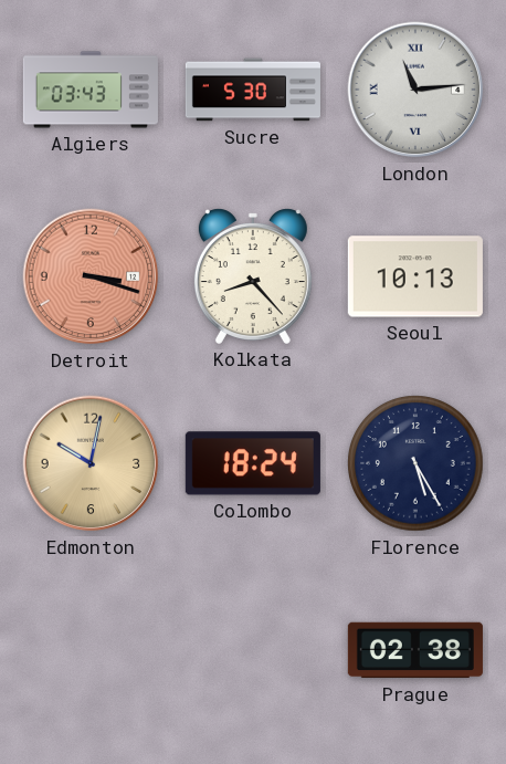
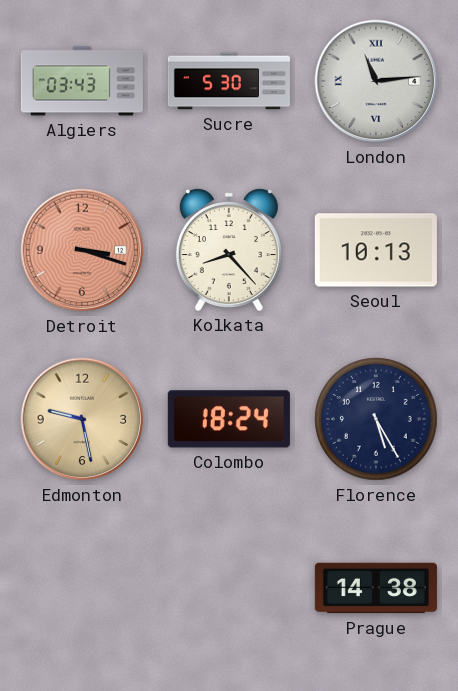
Edmonton: 10:02 -> 9:28
Prague: 02:38 -> 14:38
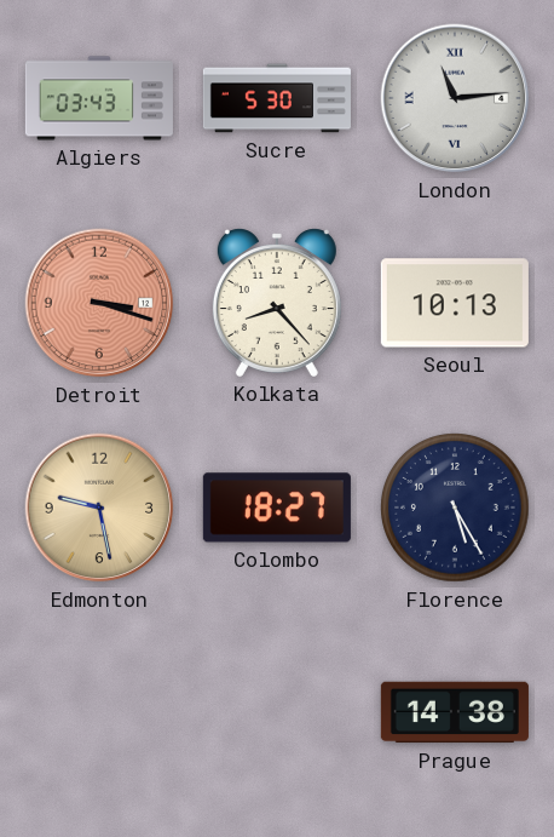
Colombo: 18:24 -> 18:27
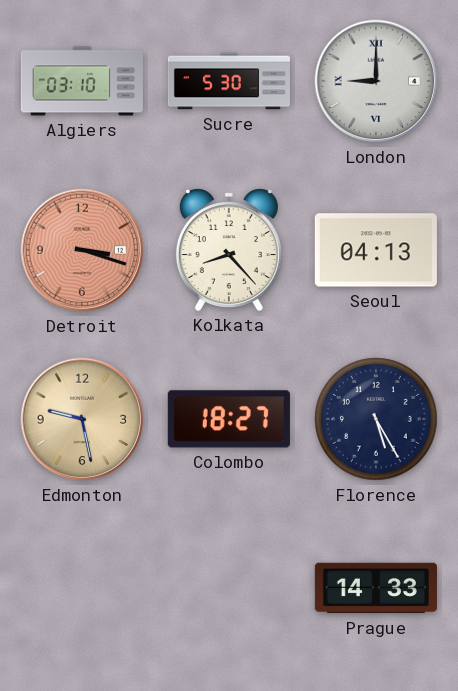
Algiers: 03:43 -> 03:10
London: 11:14 -> 9:00
Seoul: 10:13 -> 04:13
Prague: 14:38 -> 14:33
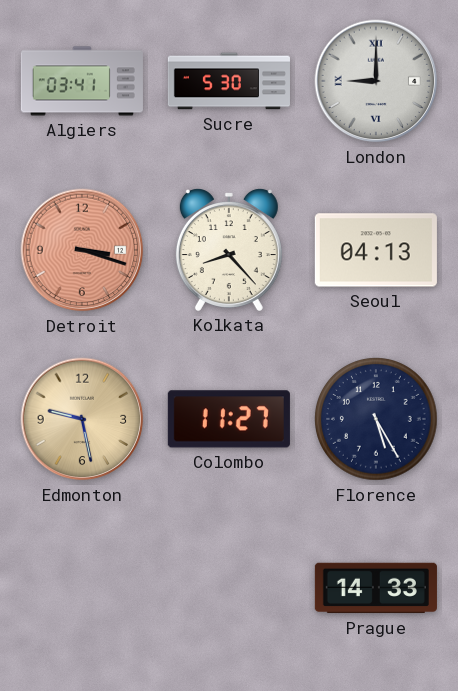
Algiers: 03:10 -> 03:41
Colombo: 18:27 -> 11:27
